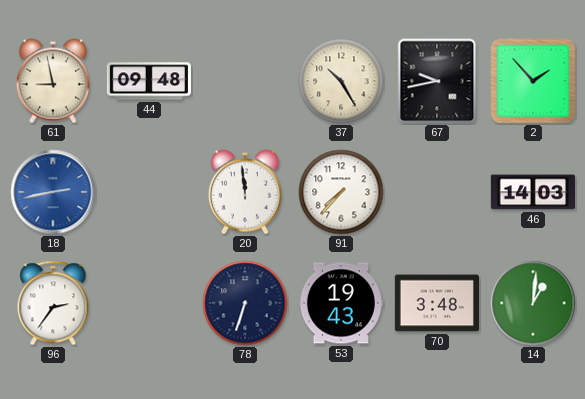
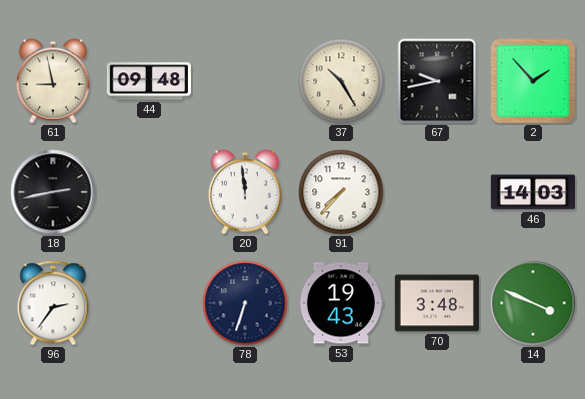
18 dial: blue -> black
14: 1:01 -> 3:49
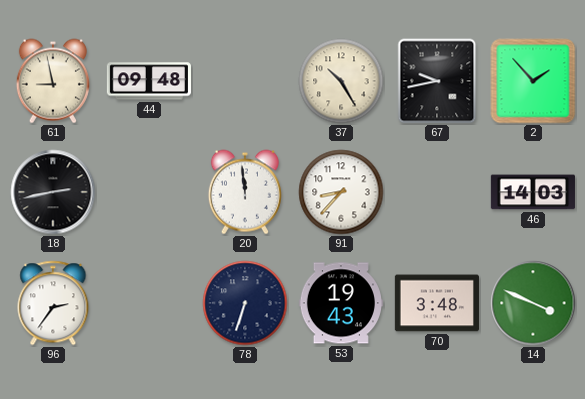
91: 7:37 -> 8:37
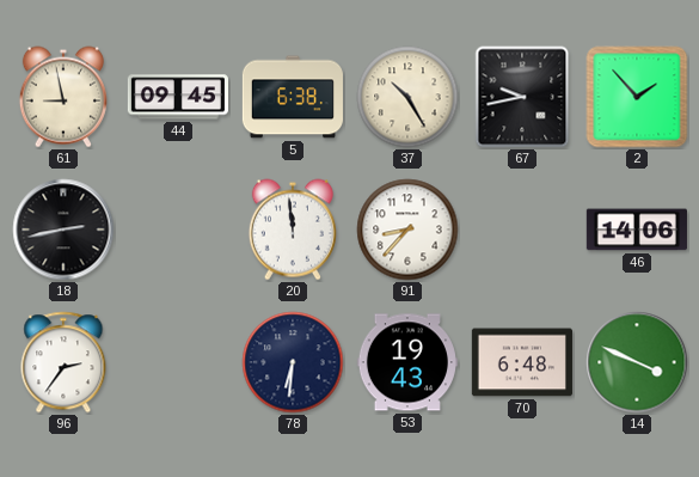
44: 09:48 -> 09:45
5: none -> 6:38
46: 14:03 -> 14:06
78: 6:33 -> 6:31
70: 3:48 -> 6:48
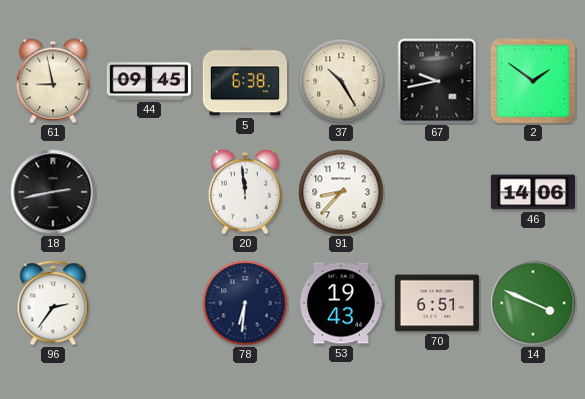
2: 1:53 -> 1:51
70: 6:48 -> 6:51
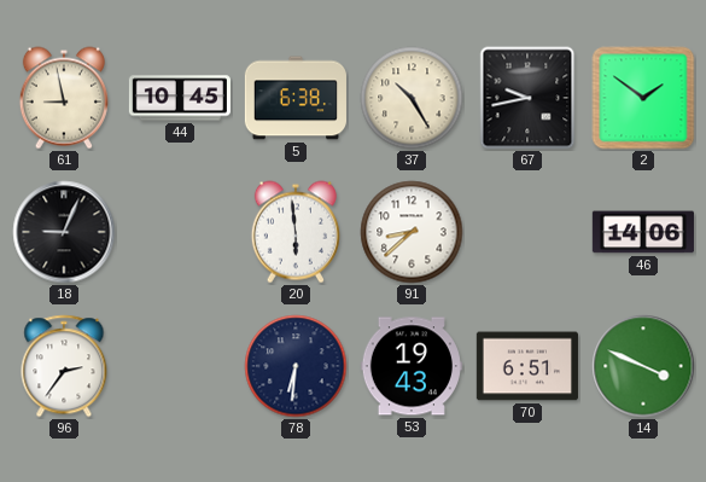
44: 09:45 -> 10:45
18: 2:43 -> 9:04
20: 11:59 -> 5:59
91: 8:37 -> 8:38
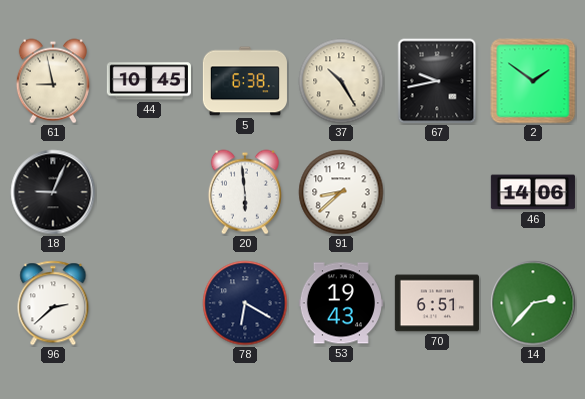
96: 2:36 -> 2:38
78: 6:31 -> 6:20
14: 3:49 -> 2:37
